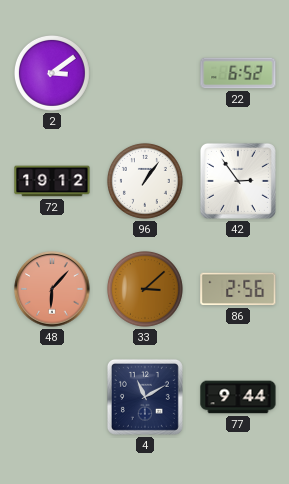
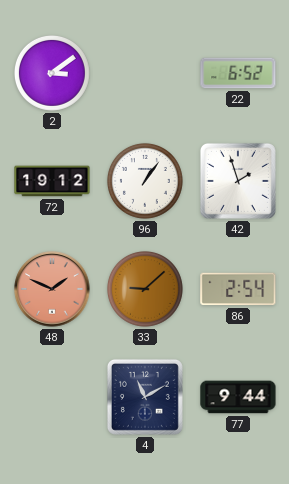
42: 2:54 -> 1:57
48: 6:07 -> 1:49
33: 3:08 -> 9:08
86: 2:56 -> 2:54
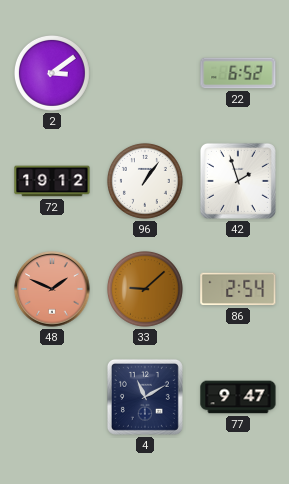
77: 9:44 -> 9:47
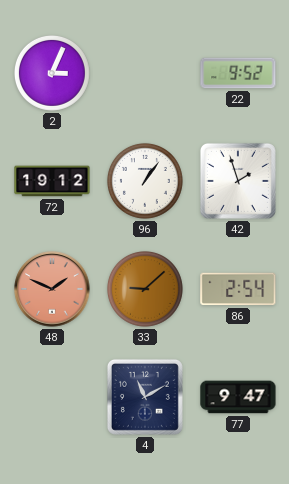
2: 3:09 -> 3:04
22: 6:52 -> 9:52
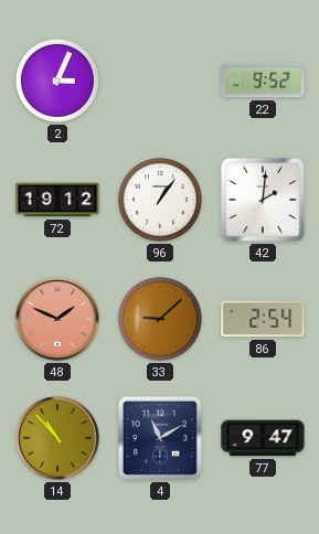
42: 1:57 -> 2:01
14: none -> 10:53
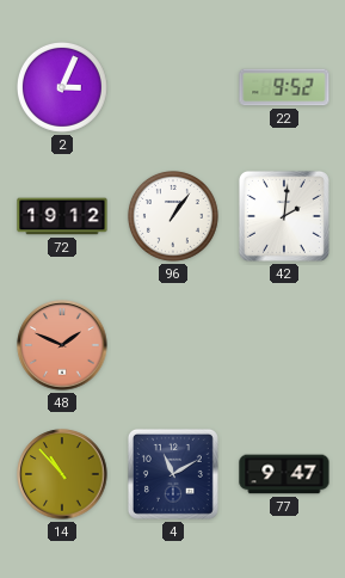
33: 9:08 -> none
86: 2:54 -> none
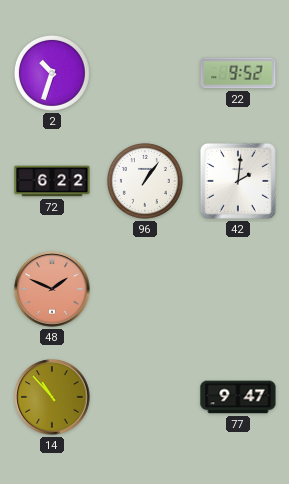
2: 3:04 -> 10:33
72: 19:12 -> 6:22
4: 11:10 -> none
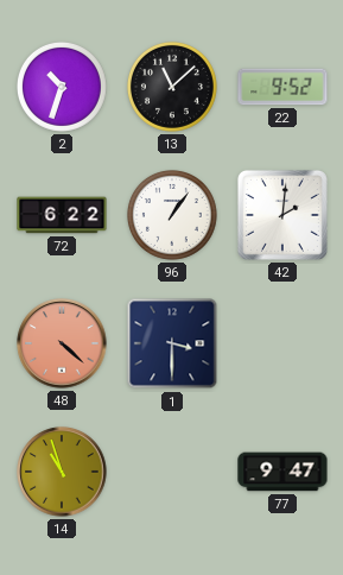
13: none -> 11:08
48: 1:49 -> 4:22
1: none -> 3:30
14: 10:53 -> 10:57
